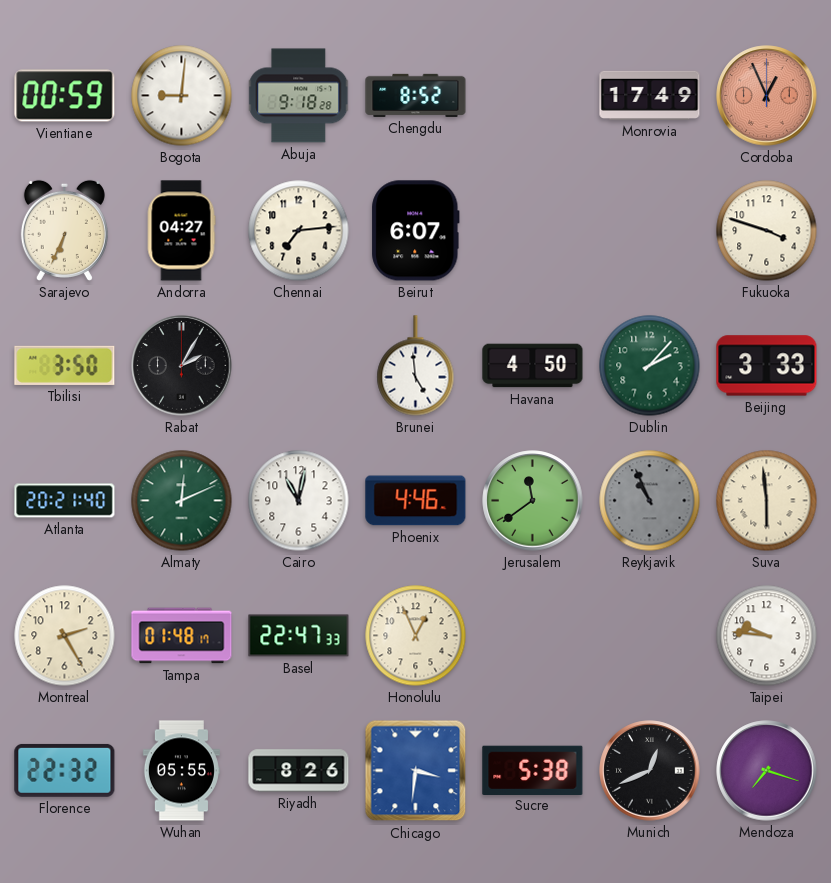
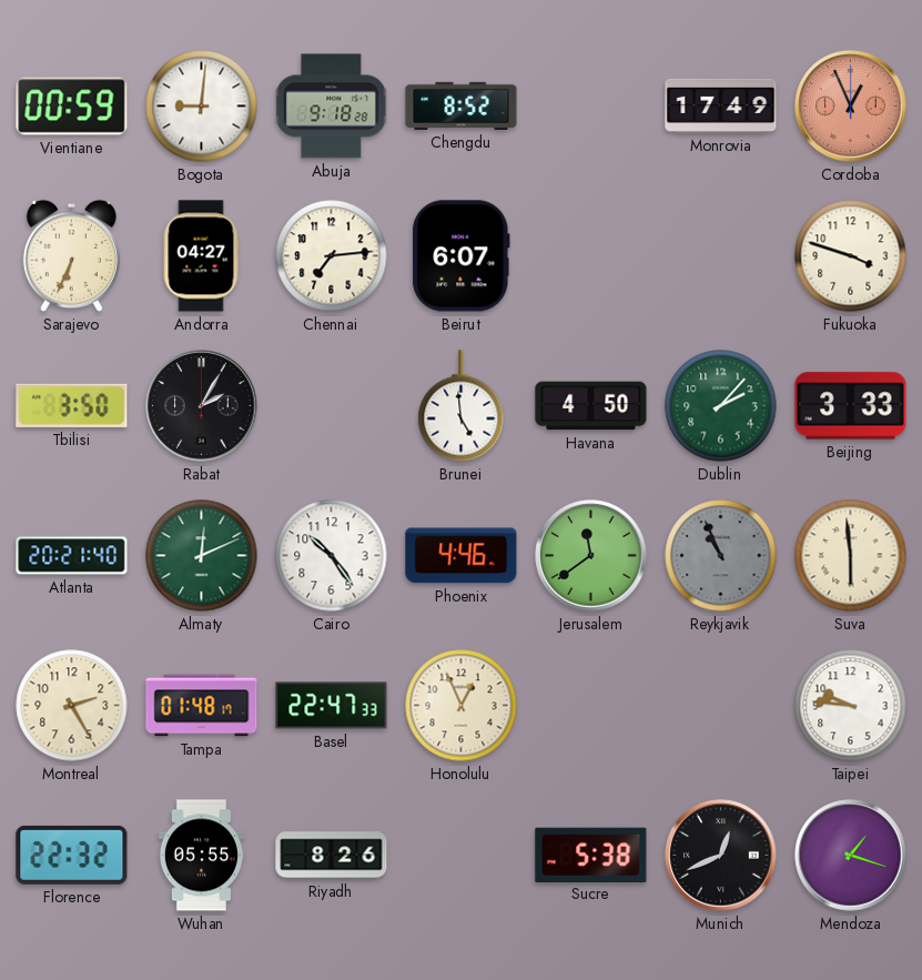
Cairo: 11:02 -> 10:24
Chicago: 3:31 -> none
Mendoza: 7:18 -> 1:18
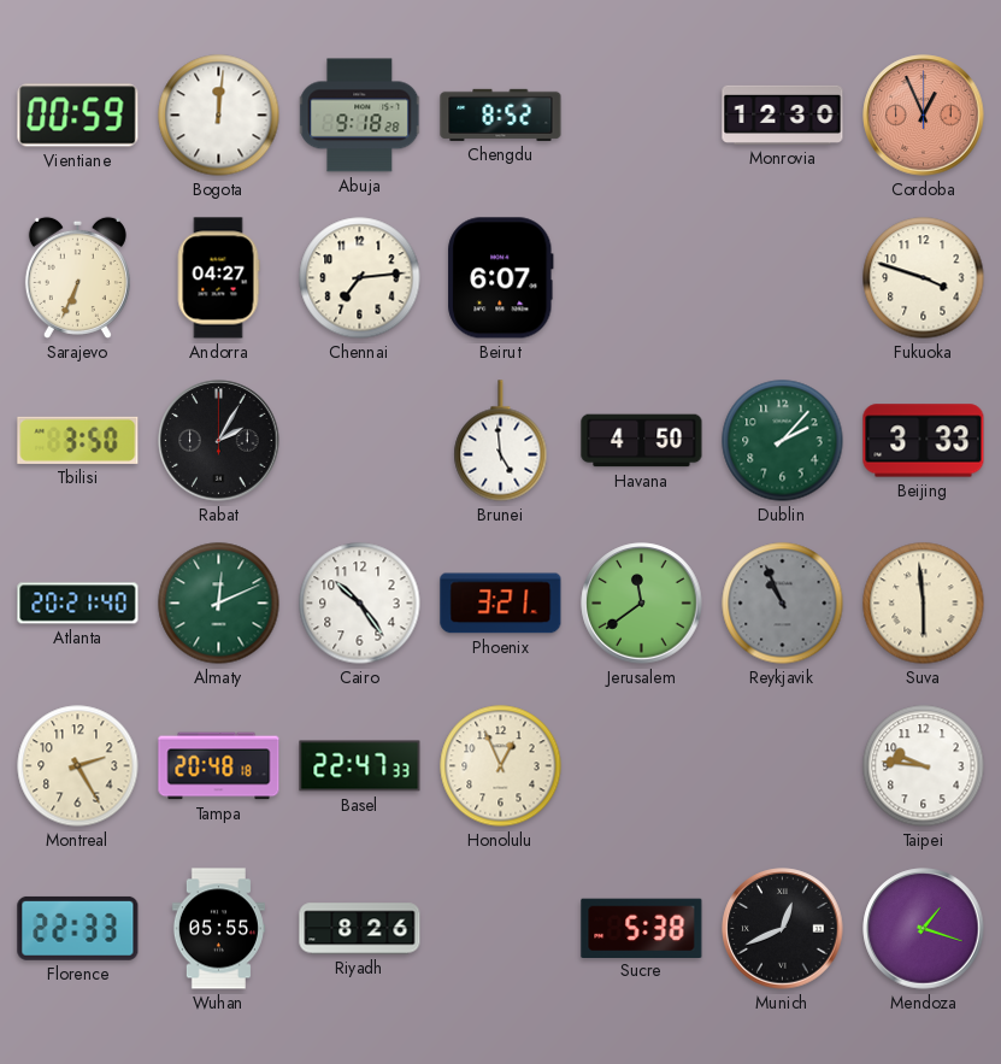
Bogota: 9:01 -> 12:01
Monrovia: 17:49 -> 12:30
Phoenix: 4:46 -> 3:21
Tampa: 01:48 -> 20:48
Florence: 22:32 -> 22:33
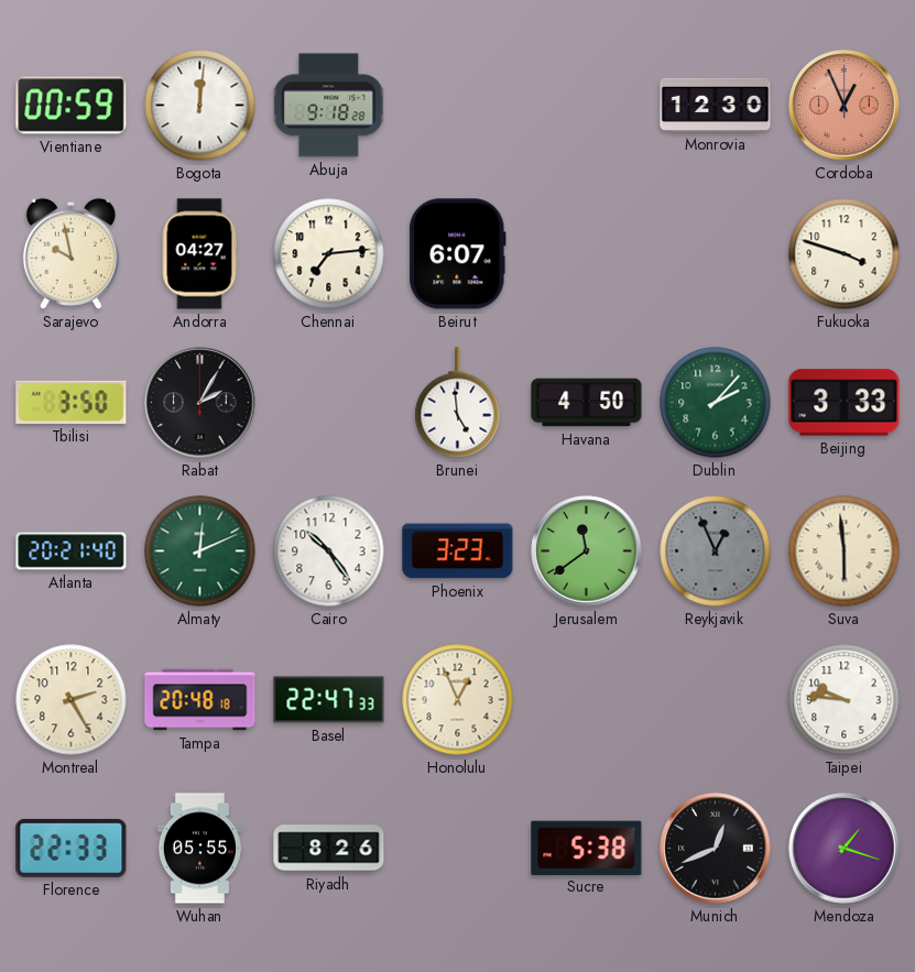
Chengdu: 8:52 -> none
Sarajevo: 6:34 -> 9:58
Phoenix: 3:21 -> 3:23
Reykjavik: 10:56 -> 12:56
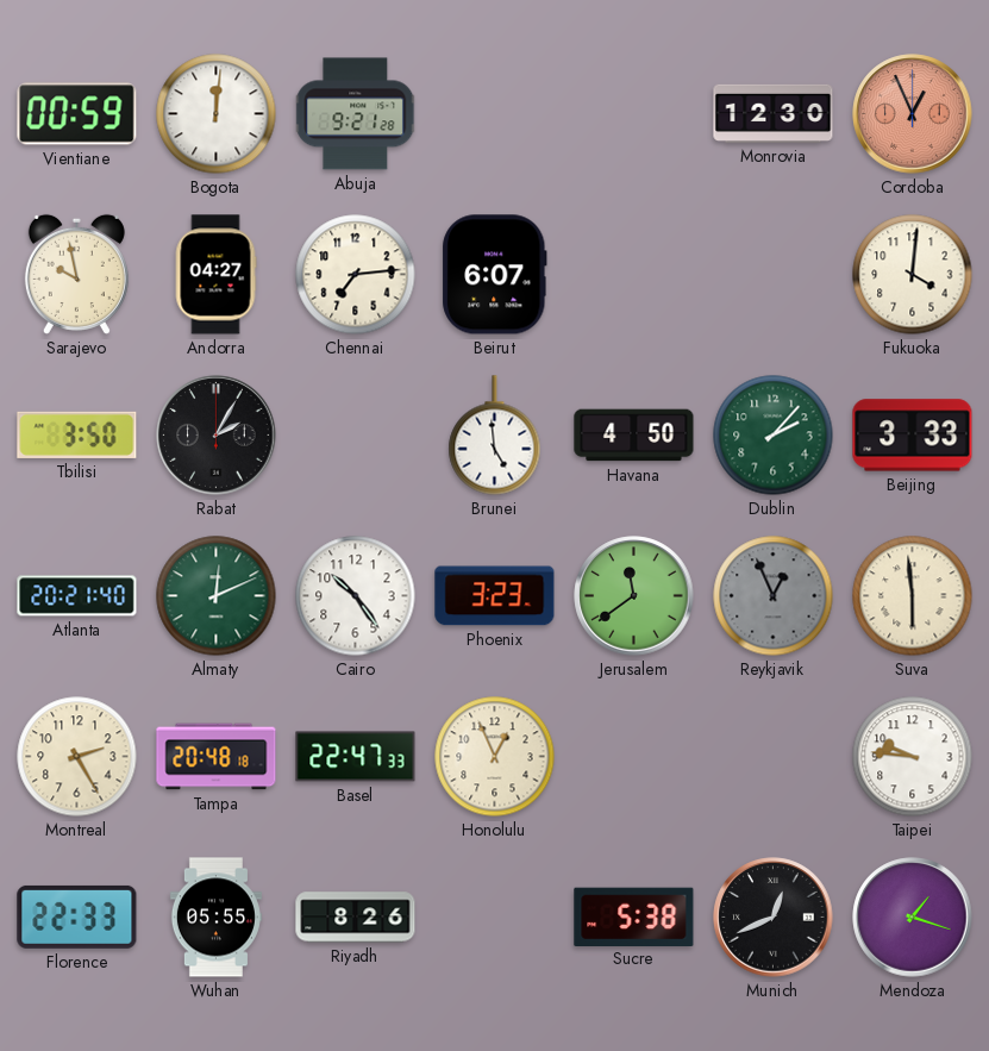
Abuja: 9:18 -> 9:21
Fukuoka: 3:48 -> 4:01
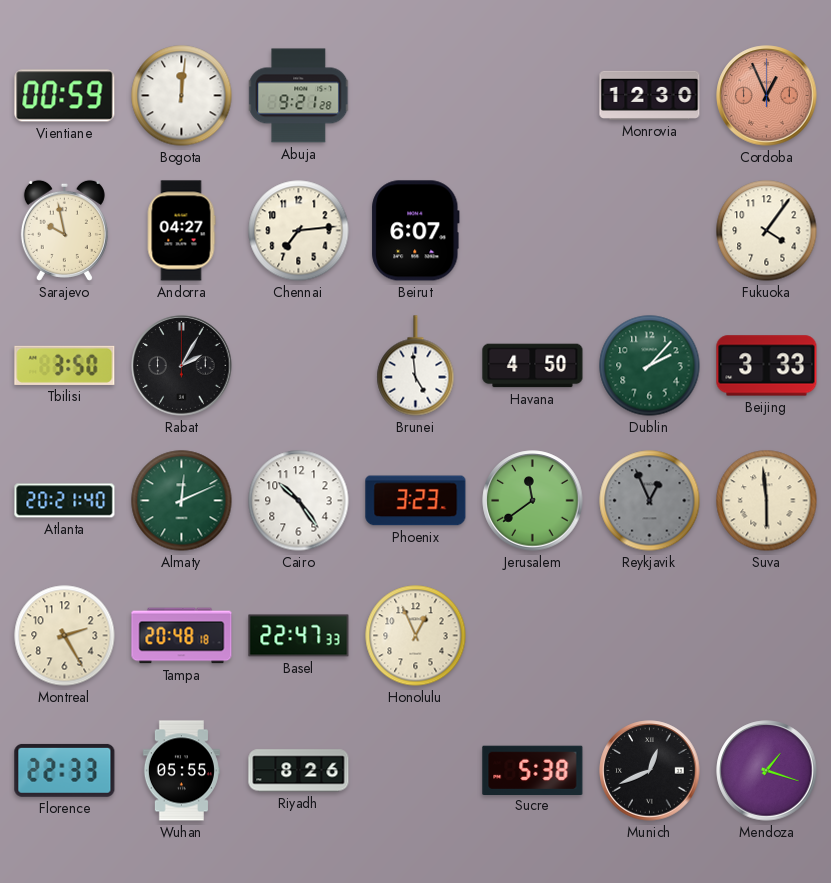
Fukuoka: 4:01 -> 4:06
Taipei: 9:46 -> none
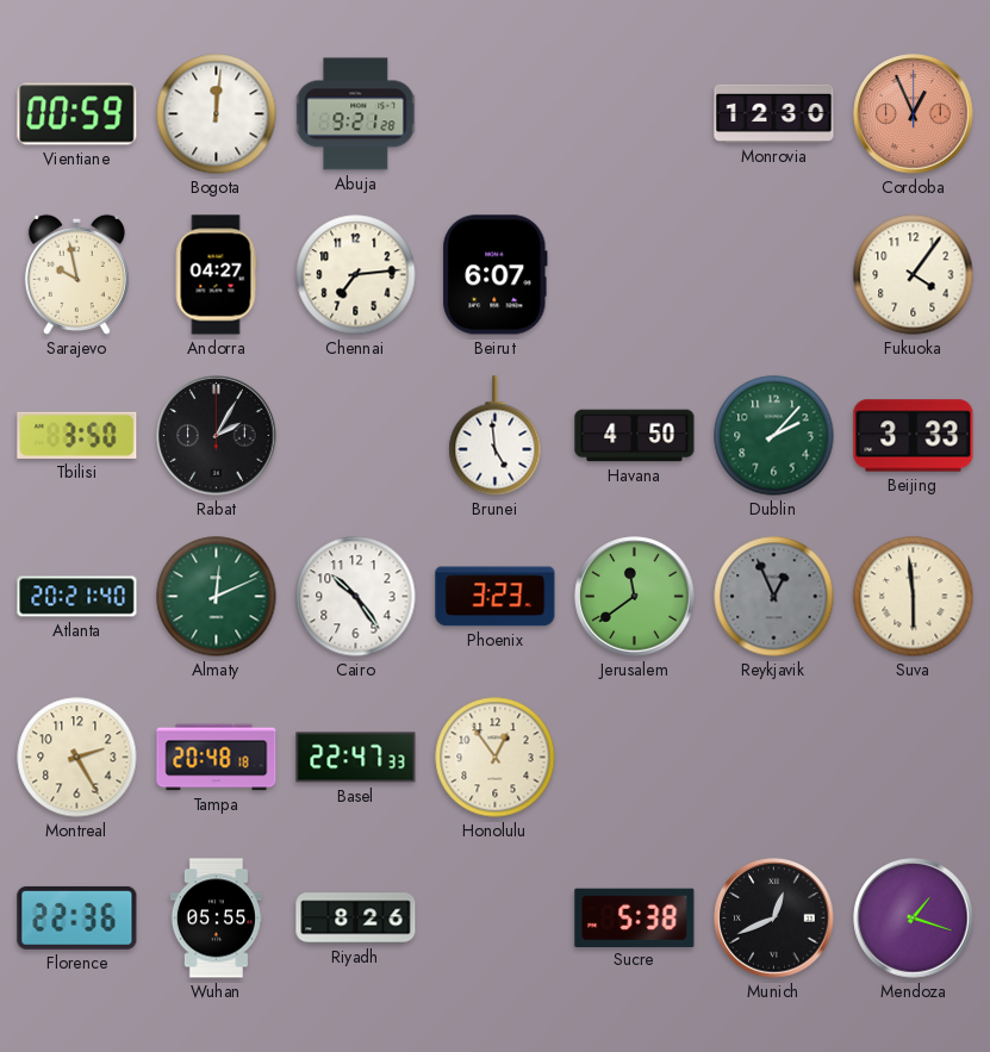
Honolulu: 12:56 -> 12:54
Florence: 22:33 -> 22:36
